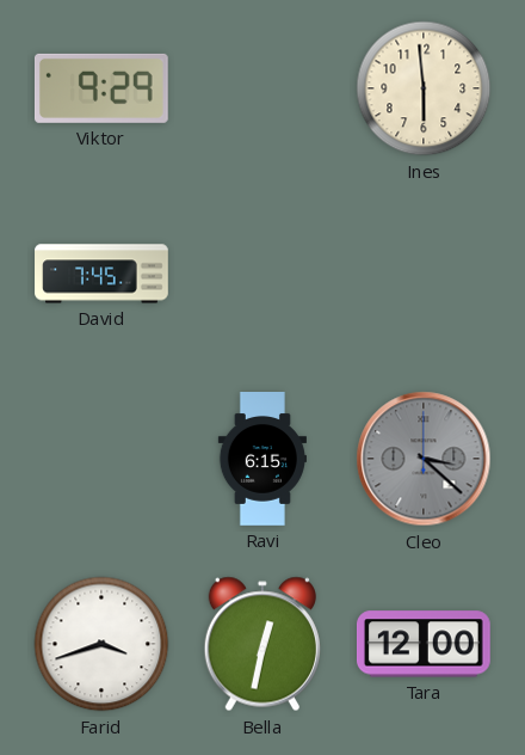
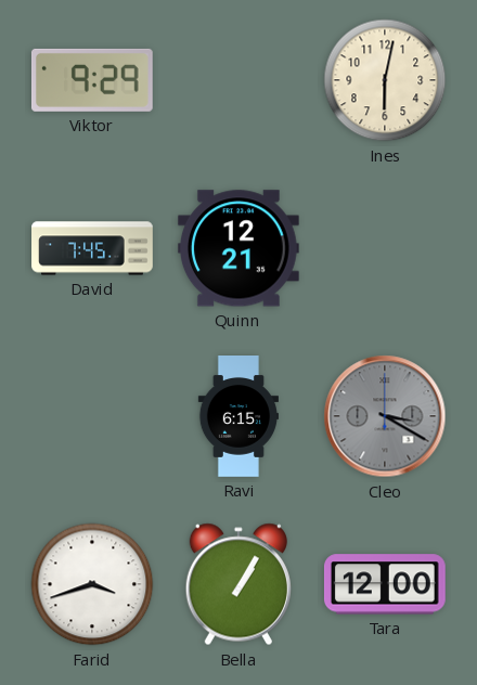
Ines: 5:59 -> 6:02
Quinn: none -> 12:21
Cleo: 3:22 -> 3:20
Bella: 12:32 -> 1:05
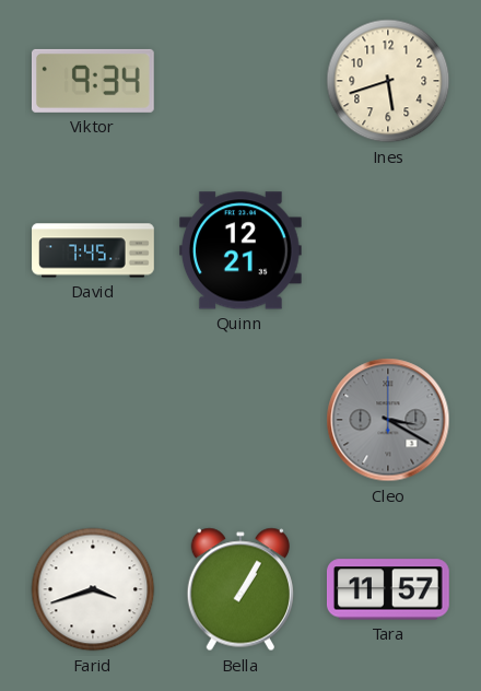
Viktor: 9:29 -> 9:34
Ines: 6:02 -> 5:42
Ravi: 6:15 -> none
Tara: 12:00 -> 11:57
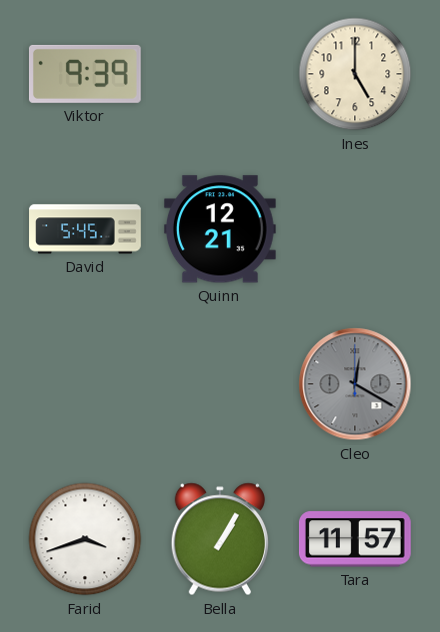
Viktor: 9:34 -> 9:39
Ines: 5:42 -> 5:00
David: 7:45 -> 5:45
Cleo: 3:20 -> 12:20
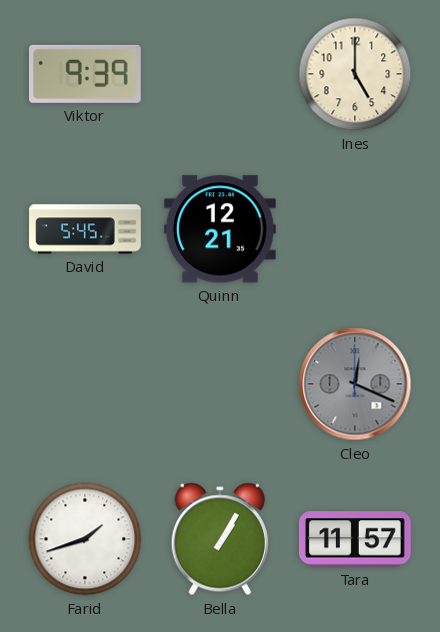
Cleo: 12:20 -> 12:19
Farid: 3:42 -> 1:42
